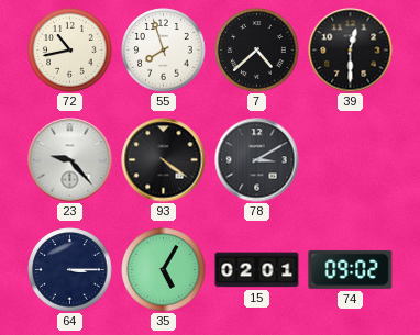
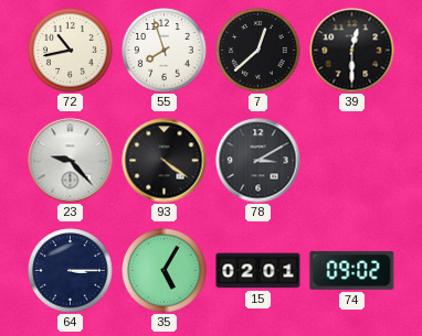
7: 4:38 -> 12:38
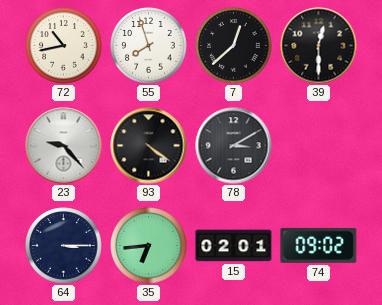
35: 5:05 -> 6:44
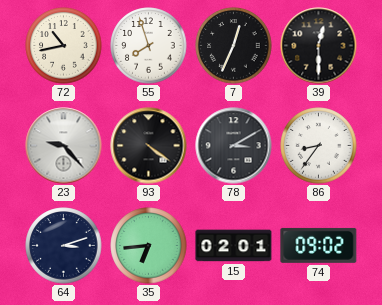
7: 12:38 -> 12:34
86: none -> 8:36
64: 3:15 -> 3:12
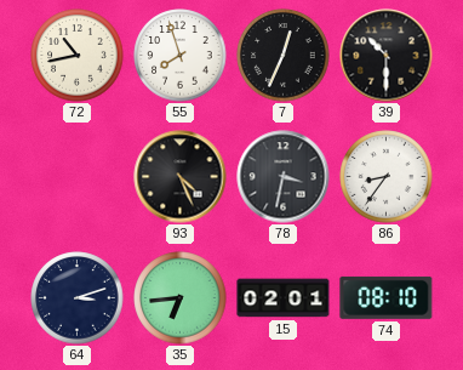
39: 12:30 -> 10:30
23: 9:23 -> none
93: 4:21 -> 4:26
78: 3:10 -> 3:32
74: 09:02 -> 08:10
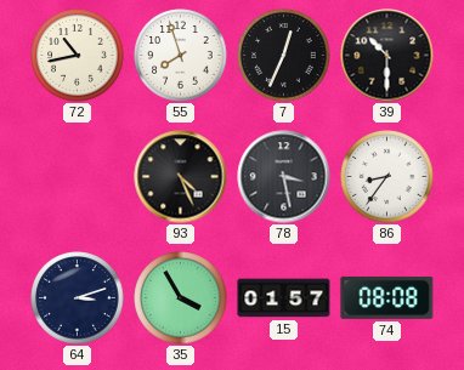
78: 3:32 -> 3:28
35: 6:44 -> 3:55
15: 02:01 -> 01:57
74: 08:10 -> 08:08
